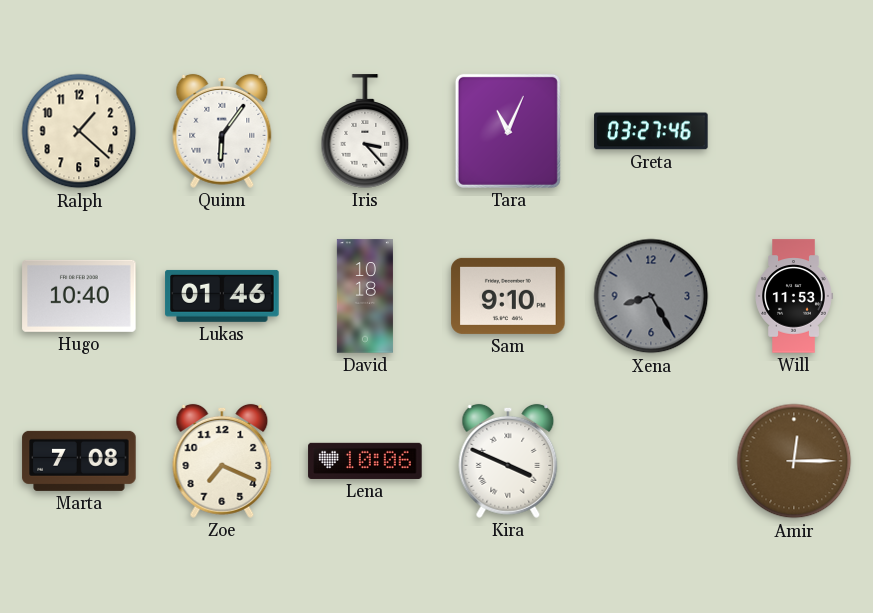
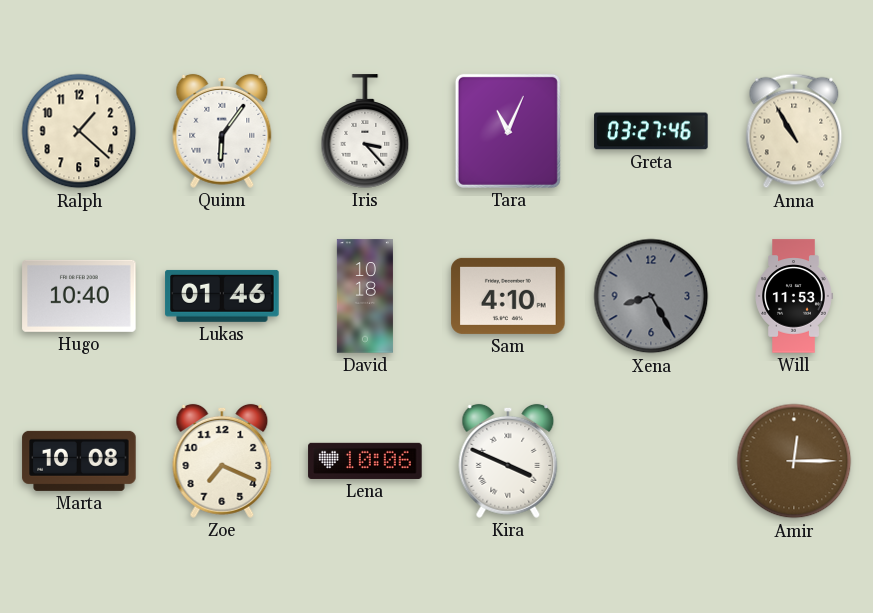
Anna: none -> 10:55
Sam: 9:10 -> 4:10
Marta: 7:08 -> 10:08
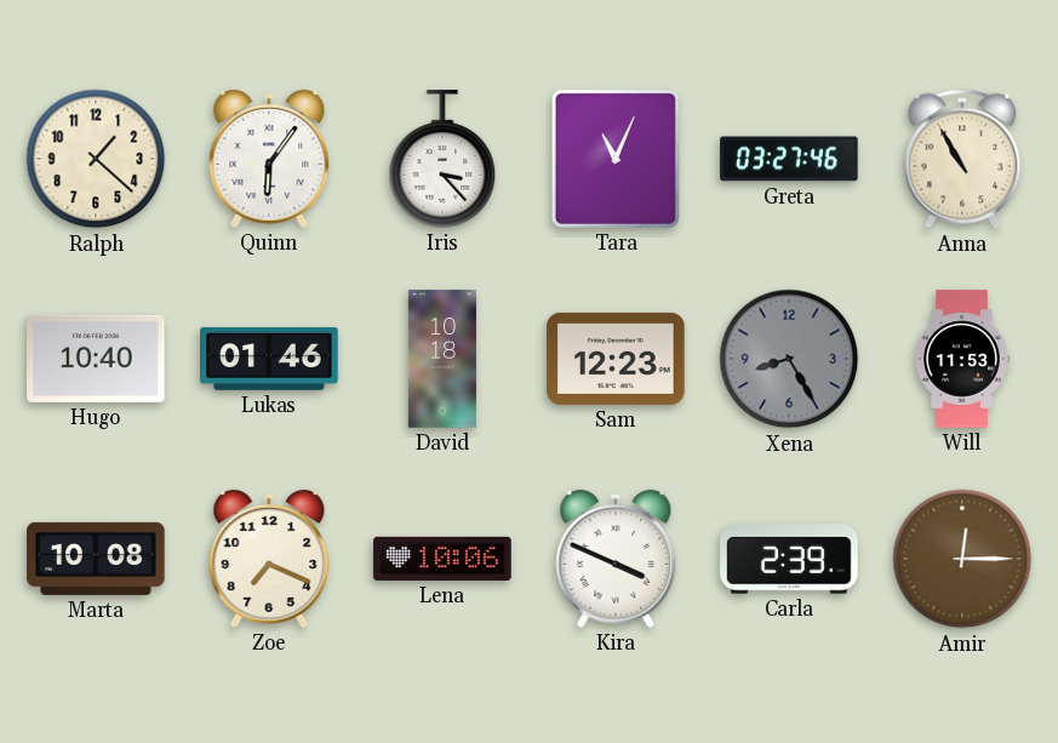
Sam: 4:10 -> 12:23
Carla: none -> 2:39
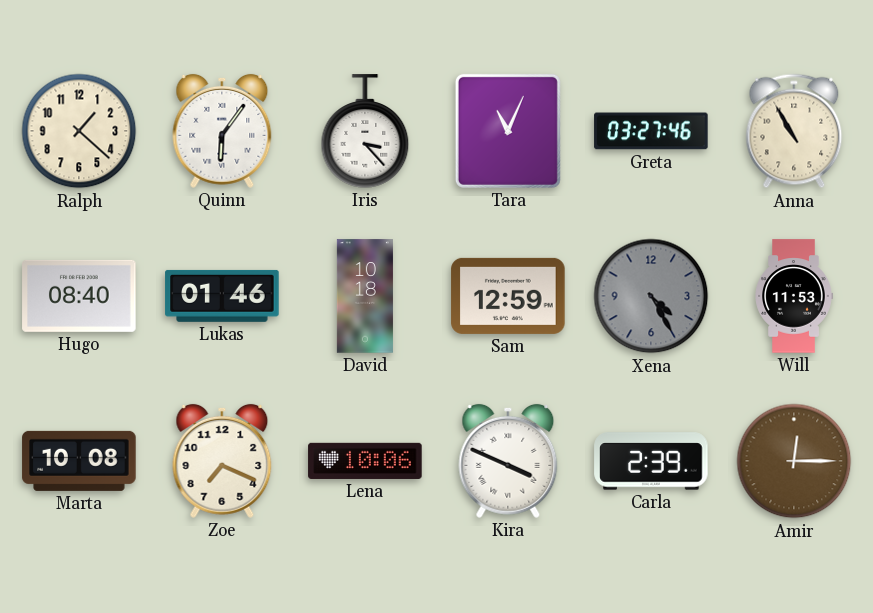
Hugo: 10:40 -> 08:40
Sam: 12:23 -> 12:59
Xena: 8:25 -> 4:25
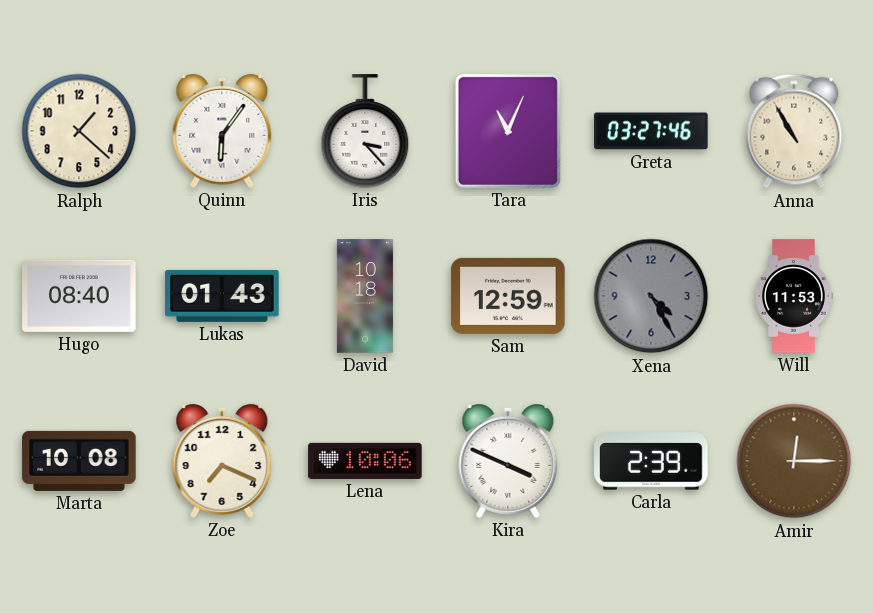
Lukas: 01:46 -> 01:43
